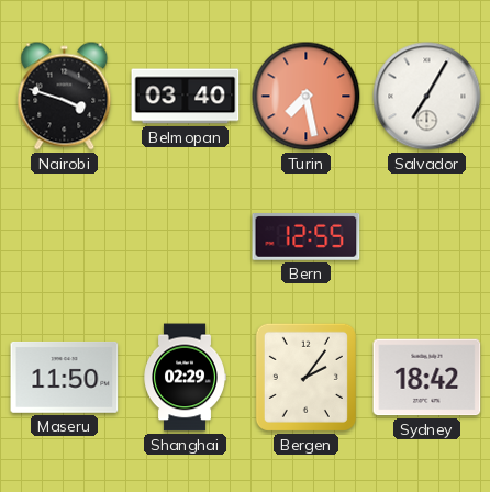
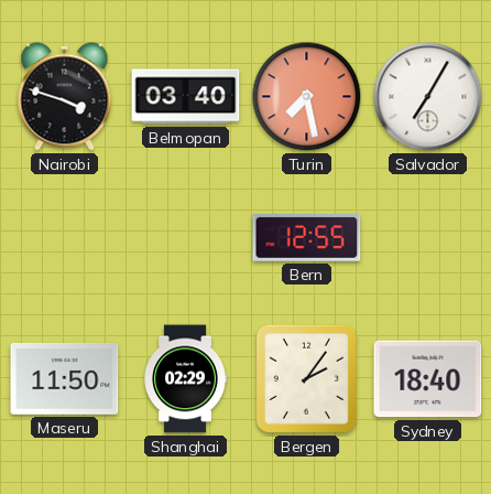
Sydney: 18:42 -> 18:40
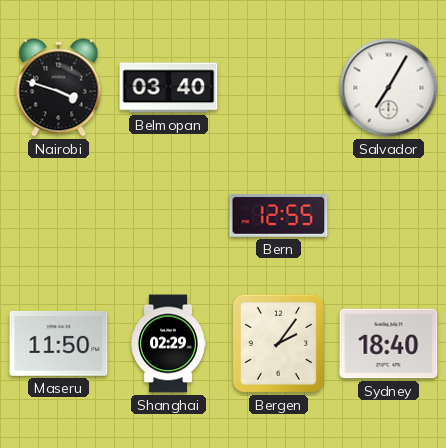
Turin: 7:28 -> none
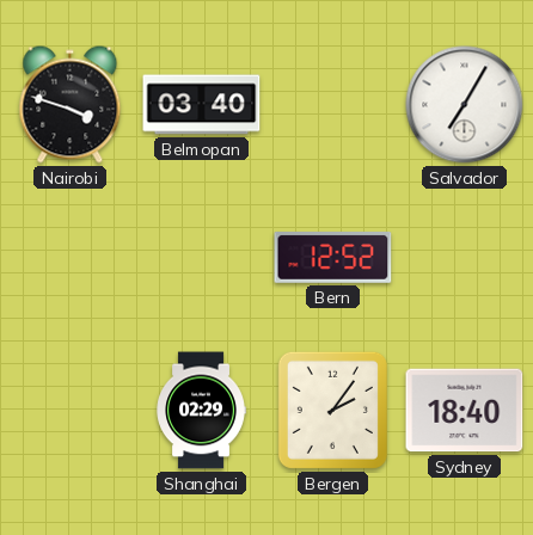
Bern: 12:55 -> 12:52
Maseru: 11:50 -> none
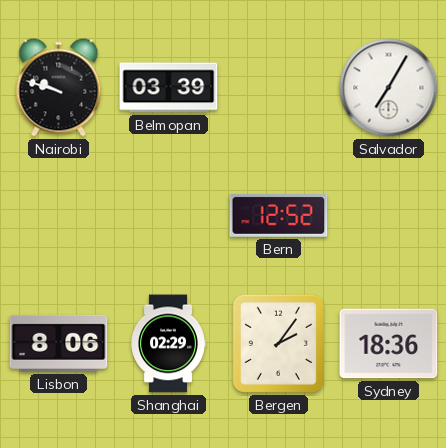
Nairobi: 3:48 -> 9:48
Belmopan: 03:40 -> 03:39
Lisbon: none -> 8:06
Sydney: 18:40 -> 18:36
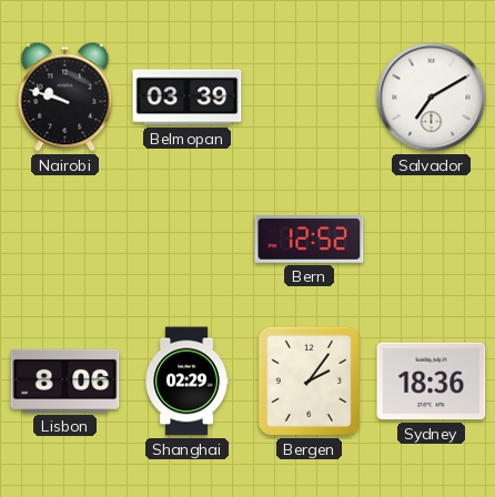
Salvador: 7:05 -> 7:10
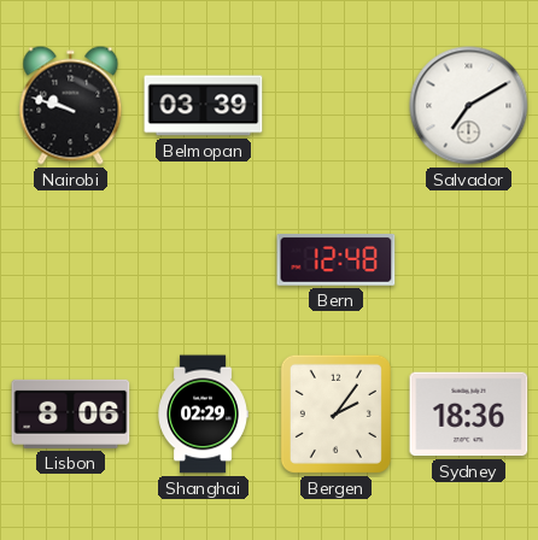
Bern: 12:52 -> 12:48
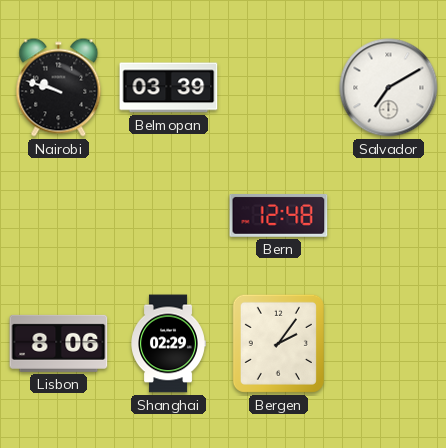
Sydney: 18:36 -> none
